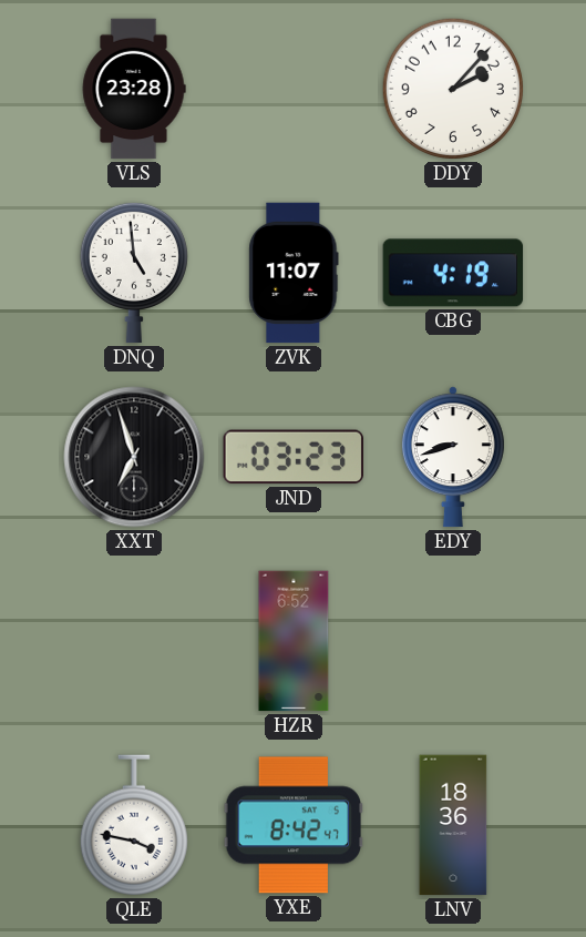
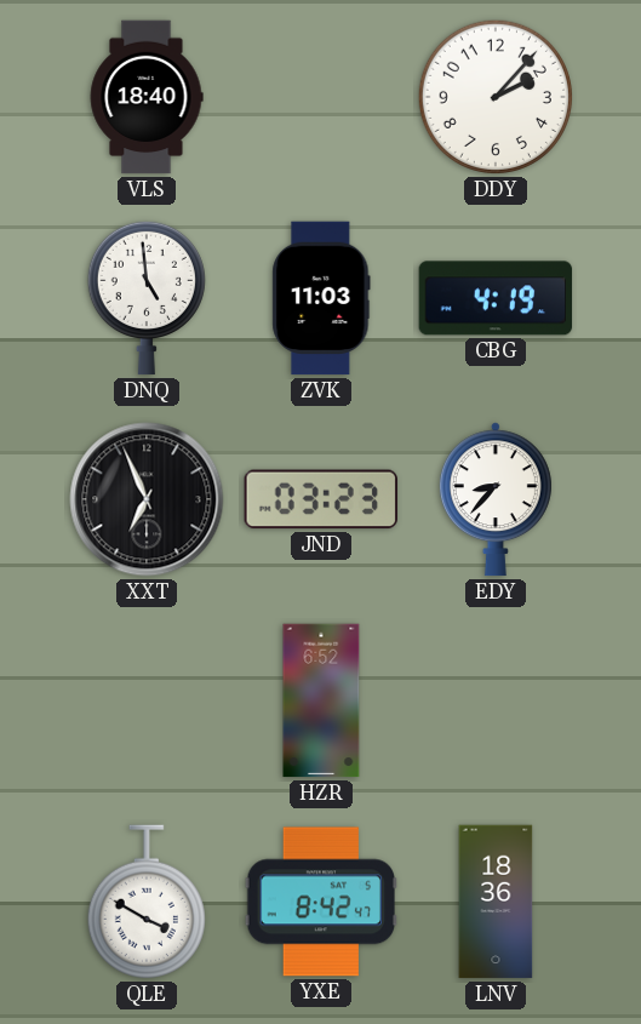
VLS: 23:28 -> 18:40
ZVK: 11:07 -> 11:03
XXT: 6:57 -> 6:56
EDY: 8:42 -> 8:37
QLE: 3:47 -> 3:50
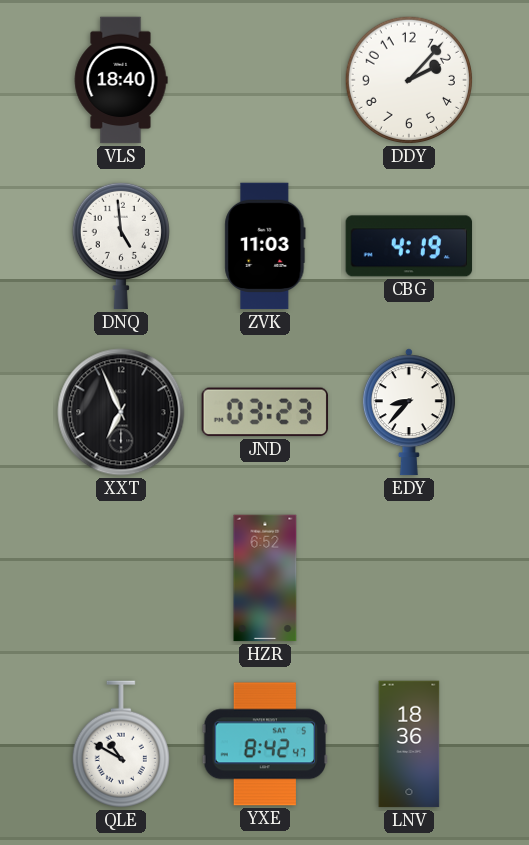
QLE: 3:50 -> 10:50
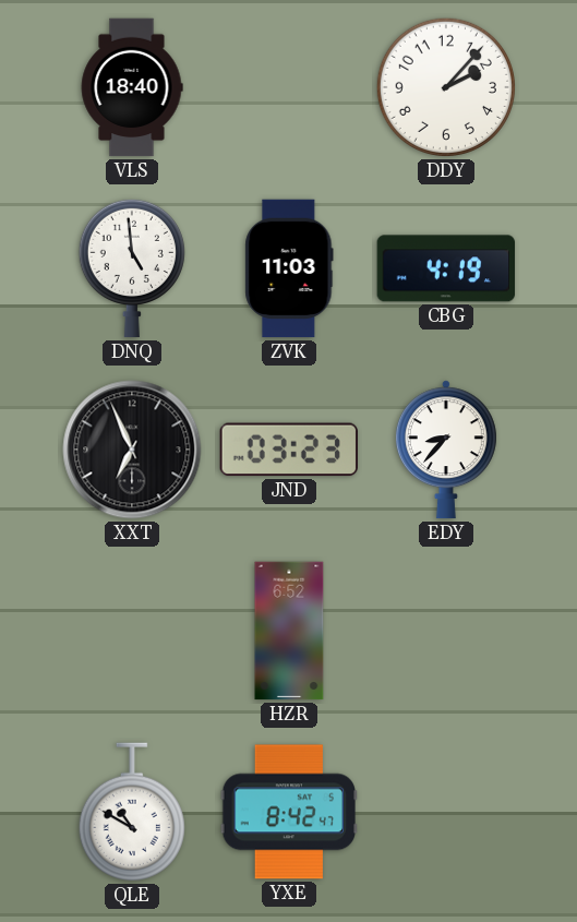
LNV: 18:36 -> none
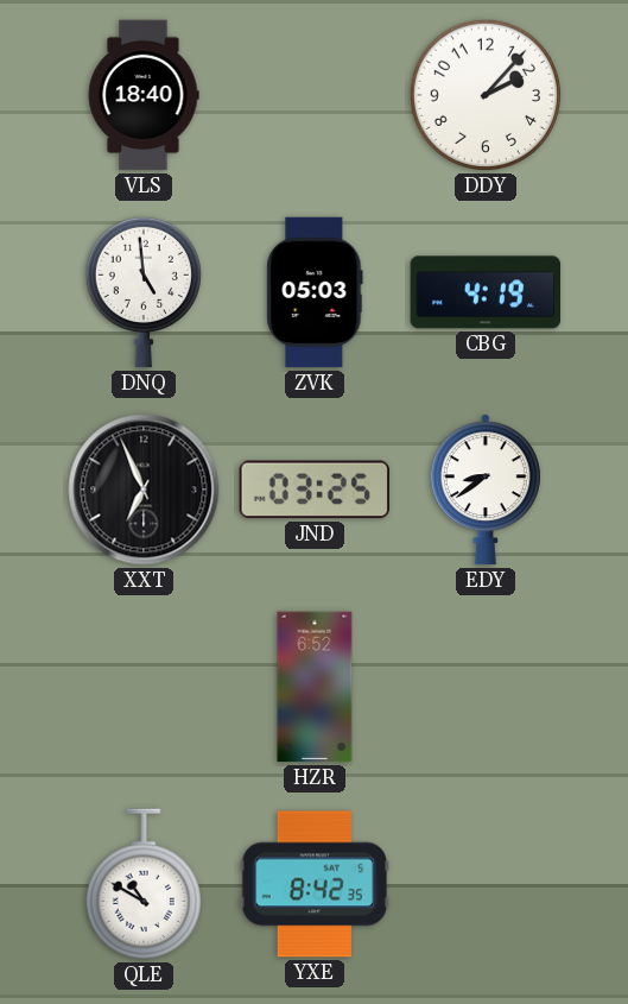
ZVK: 11:03 -> 05:03
JND: 03:23 -> 03:25
EDY: 8:37 -> 8:39
YXE: 8:42:47 -> 8:42:35
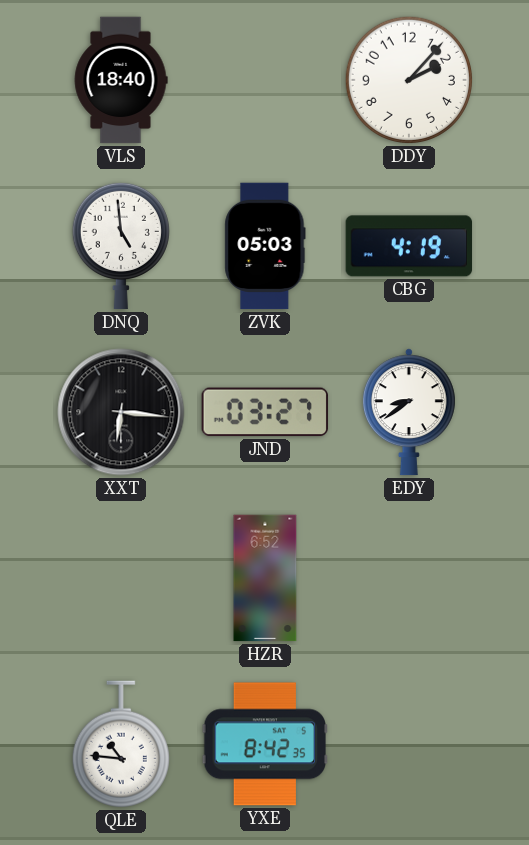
XXT: 6:56 -> 6:16
JND: 03:25 -> 03:27
QLE: 10:50 -> 10:46
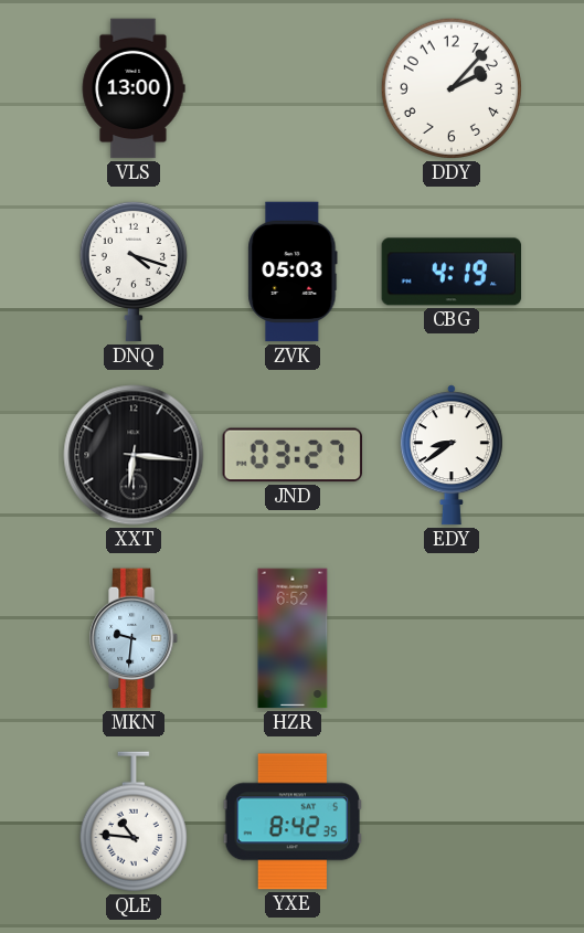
VLS: 18:40 -> 13:00
DNQ: 4:59 -> 4:18
MKN: none -> 9:31
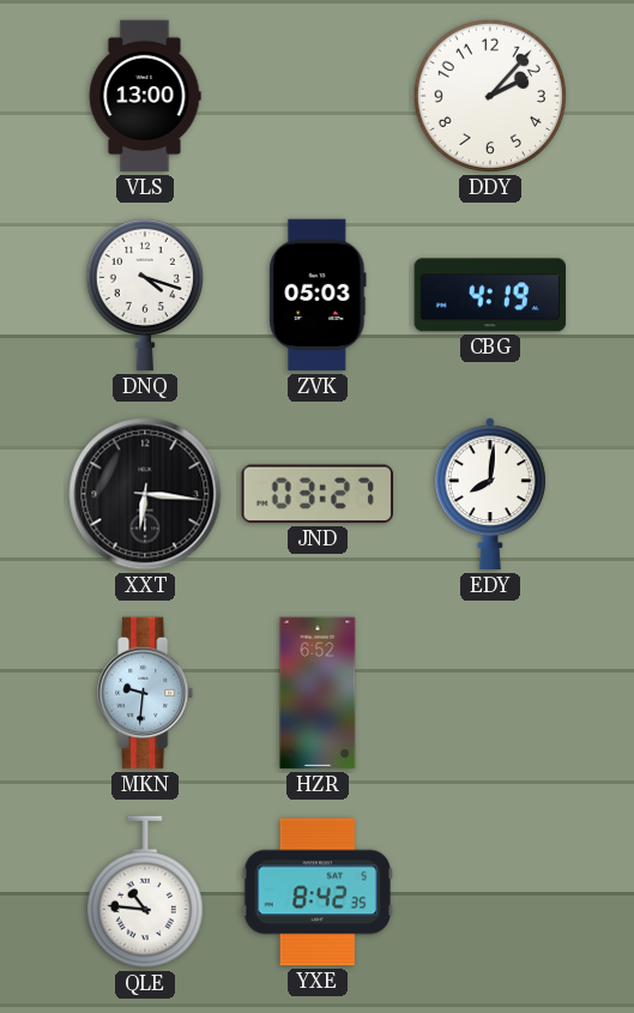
EDY: 8:39 -> 8:01
